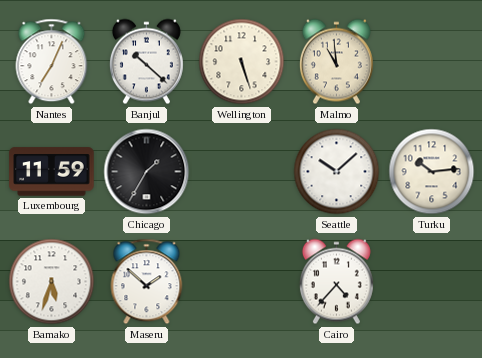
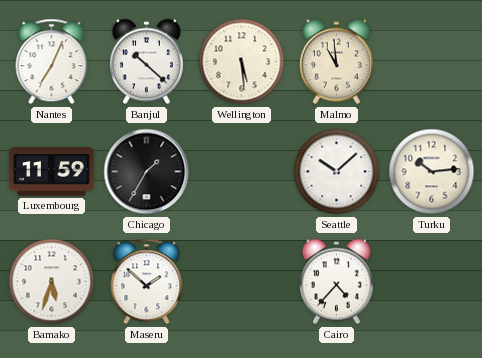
Wellington: 5:27 -> 5:29
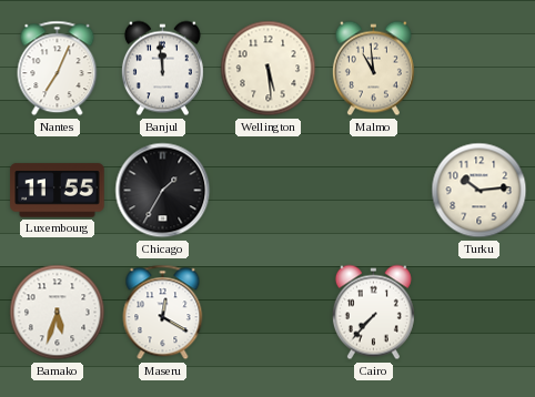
Banjul: 10:22 -> 11:59
Luxembourg: 11:59 -> 11:55
Seattle: 10:08 -> none
Maseru: 1:52 -> 12:20
Cairo: 4:37 -> 7:37
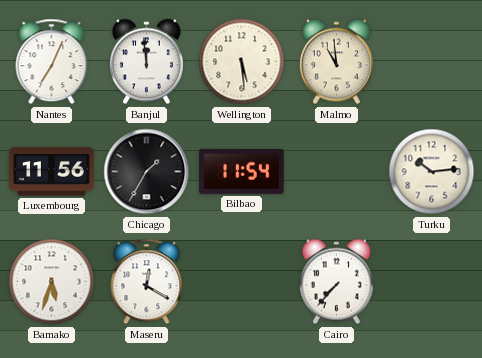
Luxembourg: 11:55 -> 11:56
Bilbao: none -> 11:54
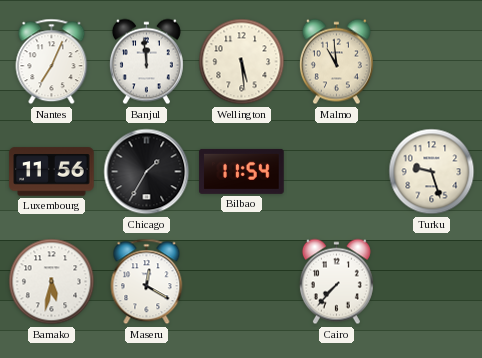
Turku: 10:14 -> 9:27
Bamako: 5:33 -> 5:32
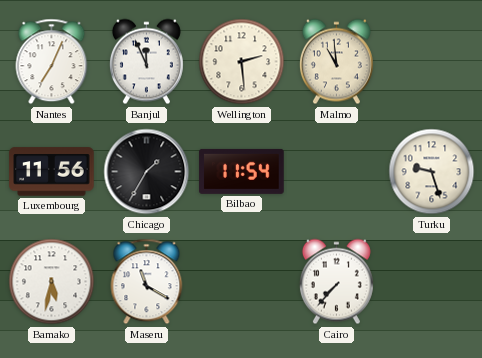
Banjul: 11:59 -> 11:56
Wellington: 5:29 -> 2:29
Maseru: 12:20 -> 11:20
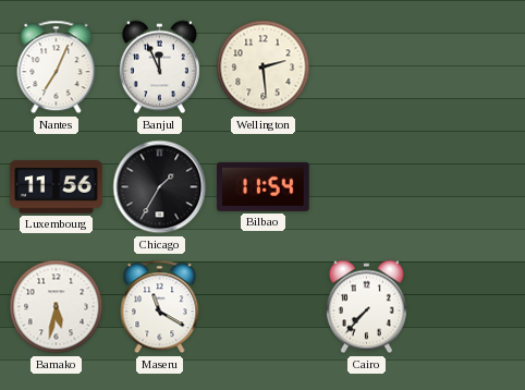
Malmo: 10:59 -> none
Turku: 9:27 -> none
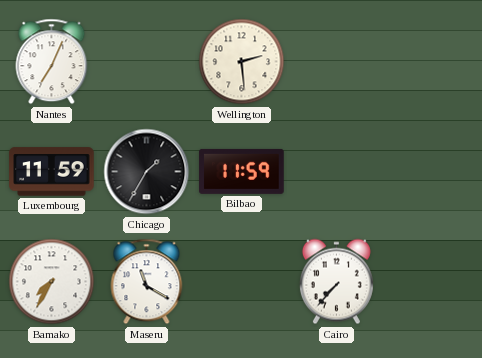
Banjul: 11:56 -> none
Luxembourg: 11:56 -> 11:59
Bilbao: 11:54 -> 11:59
Bamako: 5:32 -> 7:35
